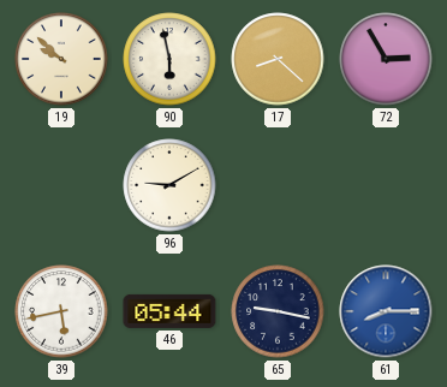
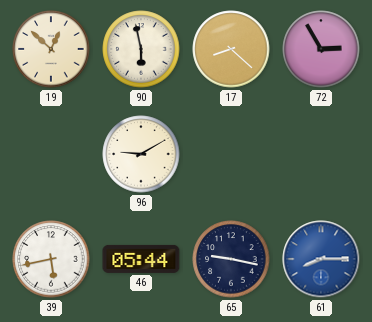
19: 9:52 -> 12:52
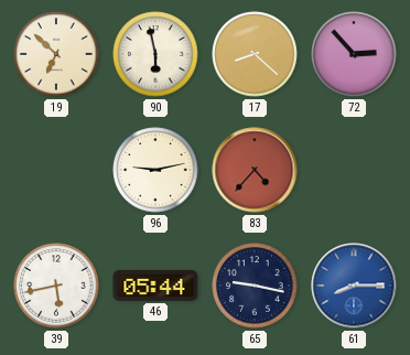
19: 12:52 -> 6:52
72: 2:55 -> 2:53
96: 9:10 -> 9:13
83: none -> 4:37
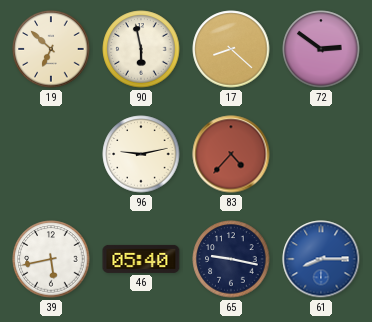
72: 2:53 -> 2:51
46: 05:44 -> 05:40
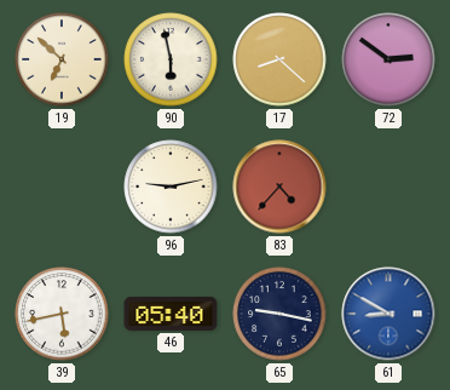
61: 8:15 -> 8:50
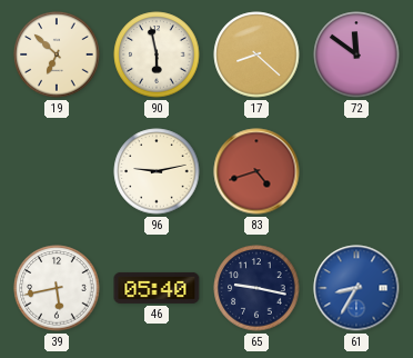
72: 2:51 -> 11:51
83: 4:37 -> 4:42
61: 8:50 -> 8:35
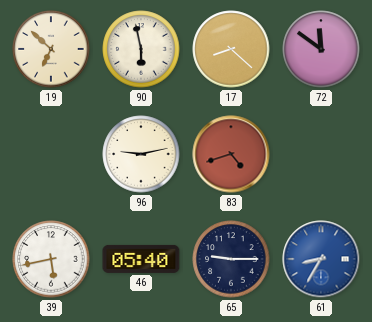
65: 9:17 -> 9:15
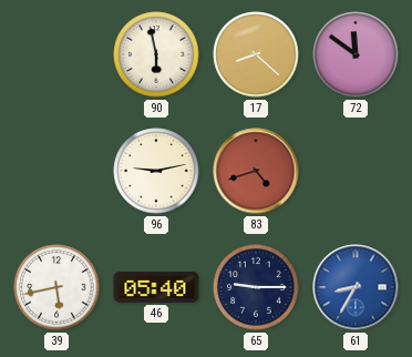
19: 6:52 -> none
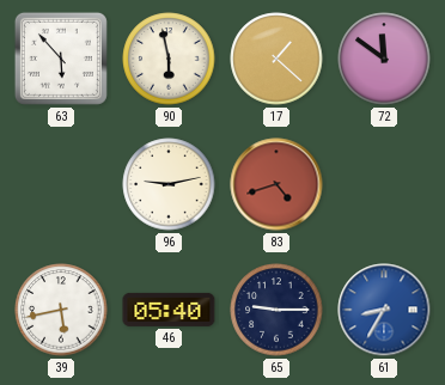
63: none -> 5:53
17: 8:22 -> 1:22
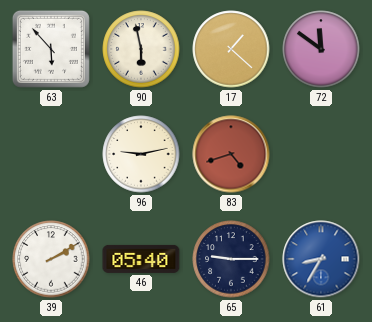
39: 5:43 -> 2:10
